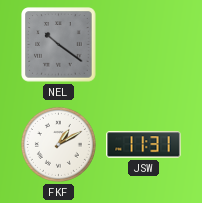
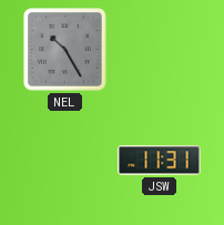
NEL: 10:21 -> 10:25
FKF: 1:10 -> none
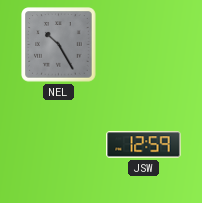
JSW: 11:31 -> 12:59
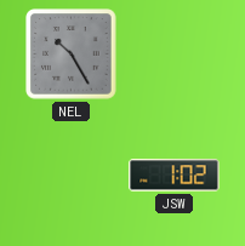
JSW: 12:59 -> 1:02
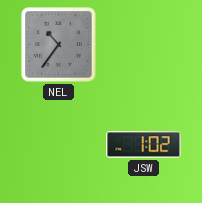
NEL: 10:25 -> 10:36
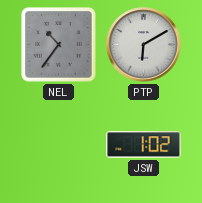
PTP: none -> 6:10
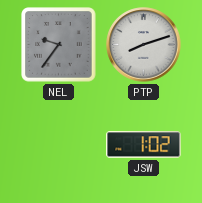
NEL: 10:36 -> 9:36
PTP: 6:10 -> 8:12
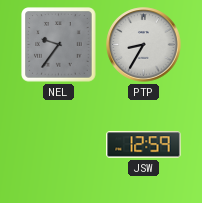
PTP: 8:12 -> 8:35
JSW: 1:02 -> 12:59
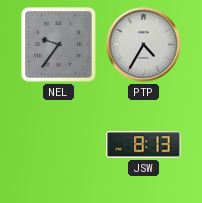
PTP: 8:35 -> 4:35
JSW: 12:59 -> 8:13
